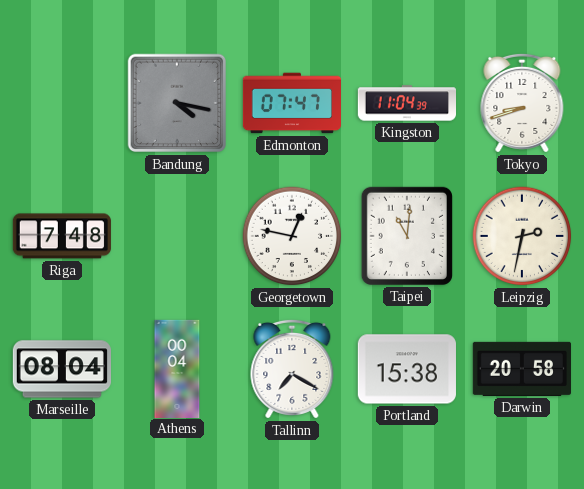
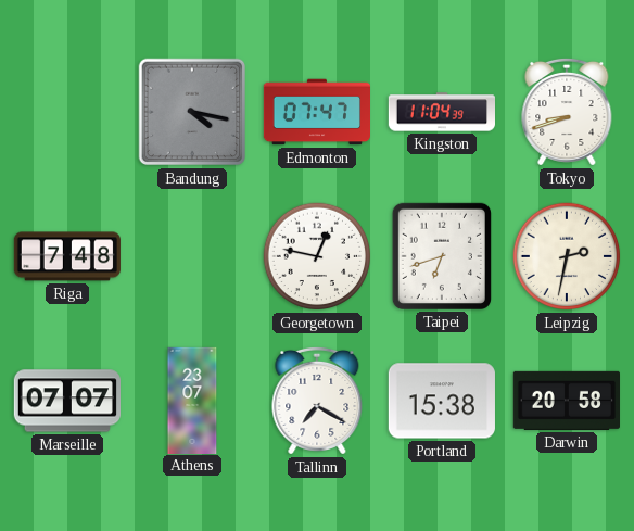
Taipei: 11:01 -> 6:42
Marseille: 08:04 -> 07:07
Athens: 00:04 -> 23:07
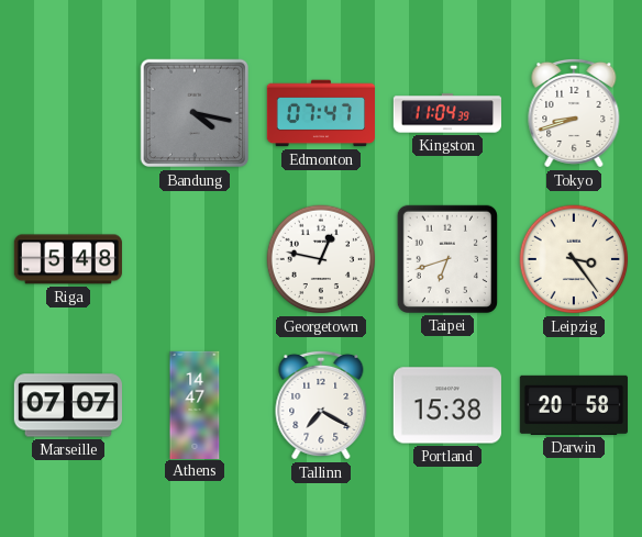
Riga: 7:48 -> 5:48
Leipzig: 2:32 -> 3:24
Athens: 23:07 -> 14:47
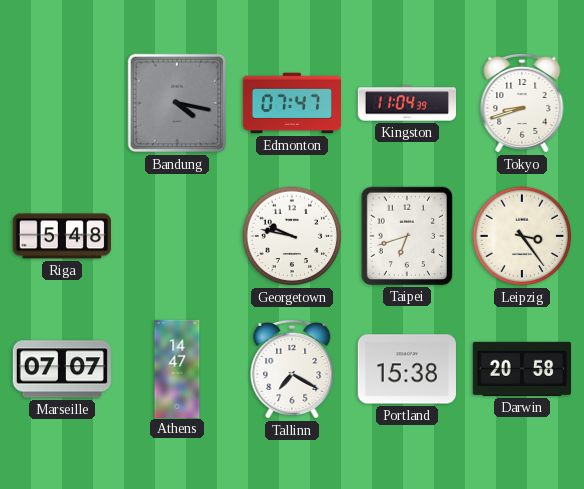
Georgetown: 12:47 -> 9:47
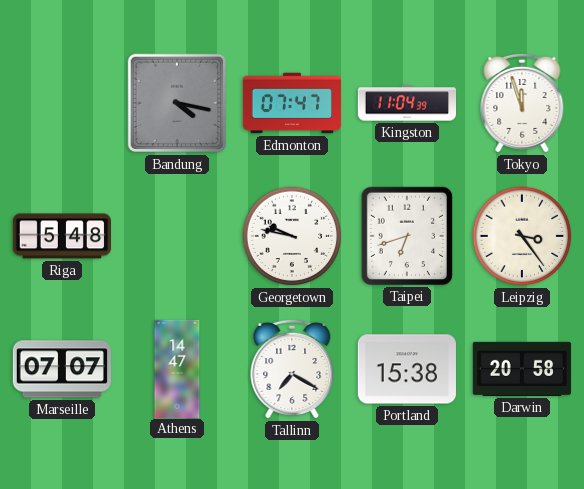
Tokyo: 8:42 -> 11:57
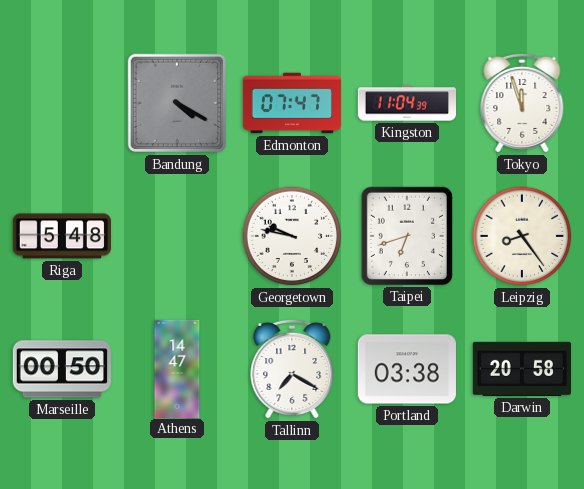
Bandung: 4:17 -> 4:20
Leipzig: 3:24 -> 8:24
Marseille: 07:07 -> 00:50
Portland: 15:38 -> 03:38
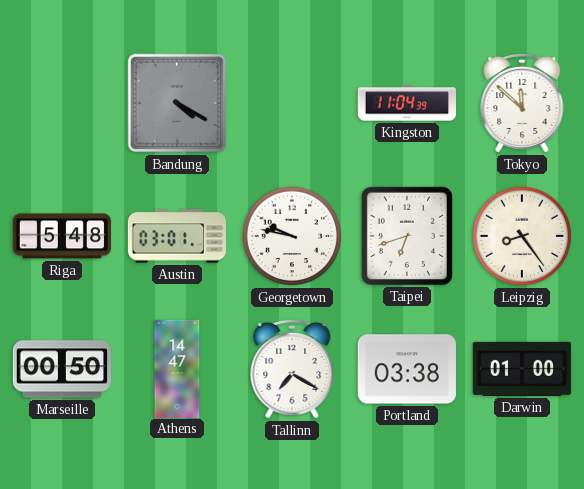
Edmonton: 07:47 -> none
Tokyo: 11:57 -> 11:52
Austin: none -> 03:01
Darwin: 20:58 -> 01:00
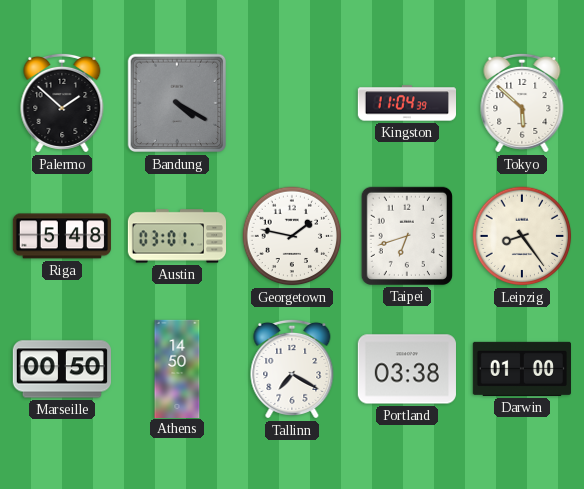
Palermo: none -> 1:52
Tokyo: 11:52 -> 5:52
Georgetown: 9:47 -> 1:47
Athens: 14:47 -> 14:50
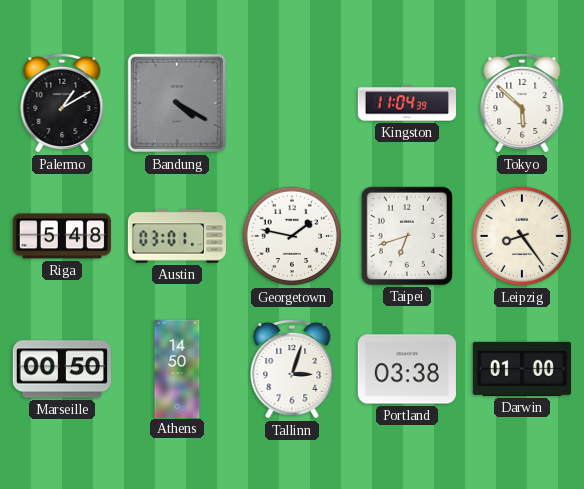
Palermo: 1:52 -> 1:10
Tallinn: 7:20 -> 3:03
